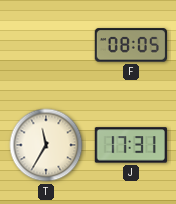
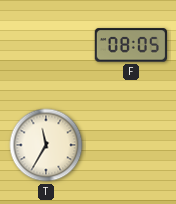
J: 17:31 -> none
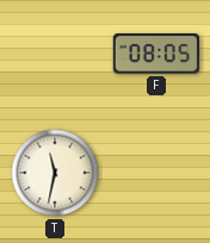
T: 11:35 -> 11:32
